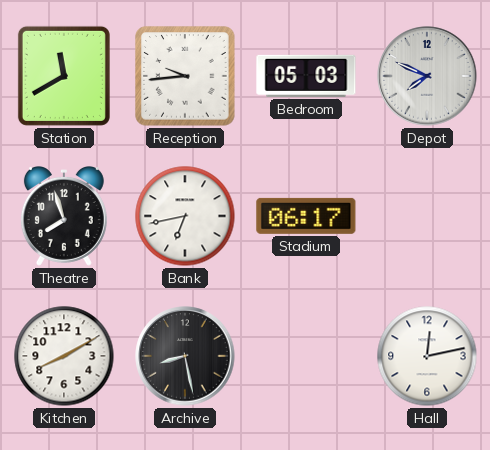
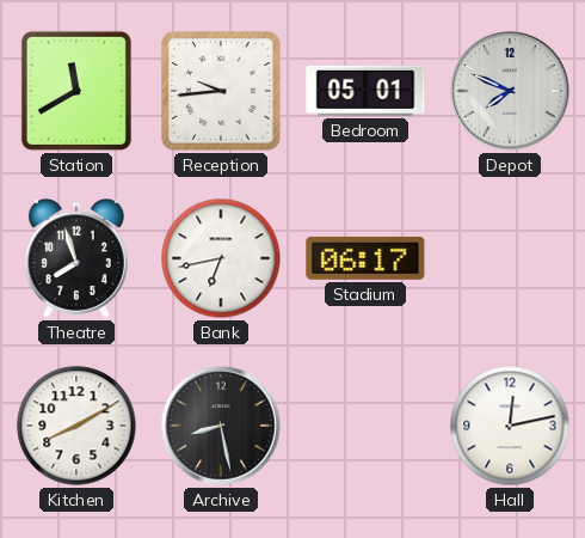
Bedroom: 05:03 -> 05:01
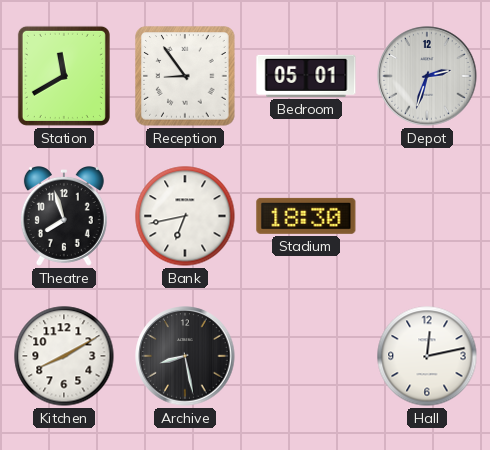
Reception: 9:44 -> 8:54
Depot: 7:49 -> 2:33
Stadium: 06:17 -> 18:30
